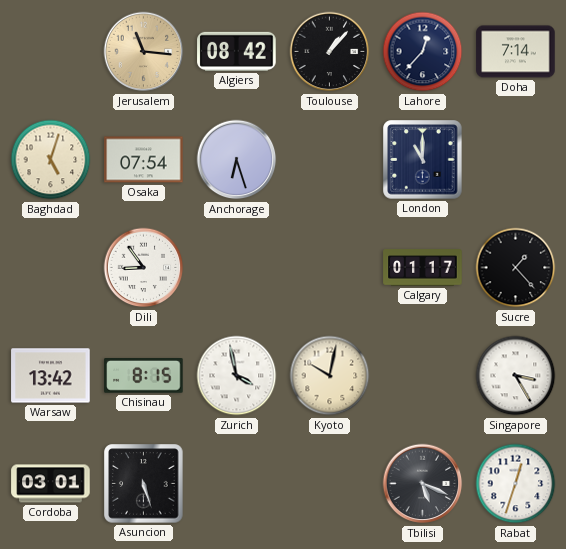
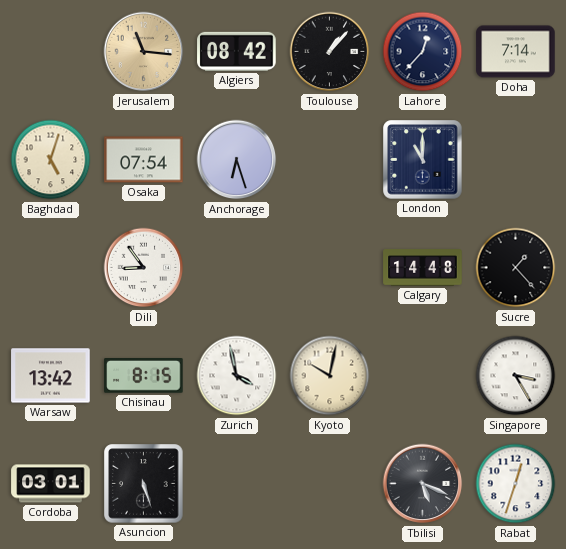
Calgary: 01:17 -> 14:48
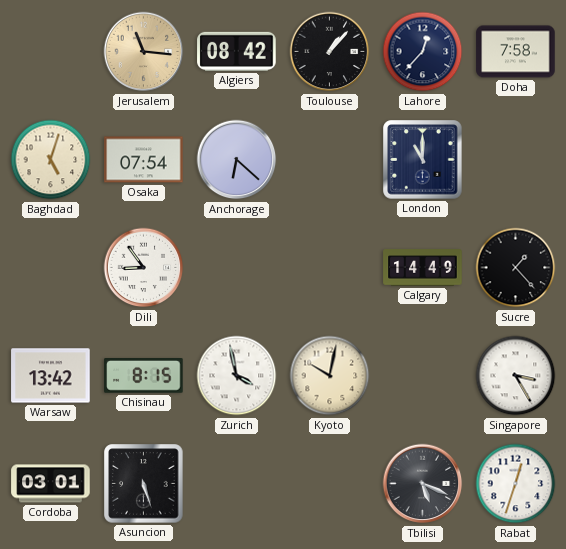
Doha: 7:14 -> 7:58
Anchorage: 6:27 -> 6:22
Calgary: 14:48 -> 14:49
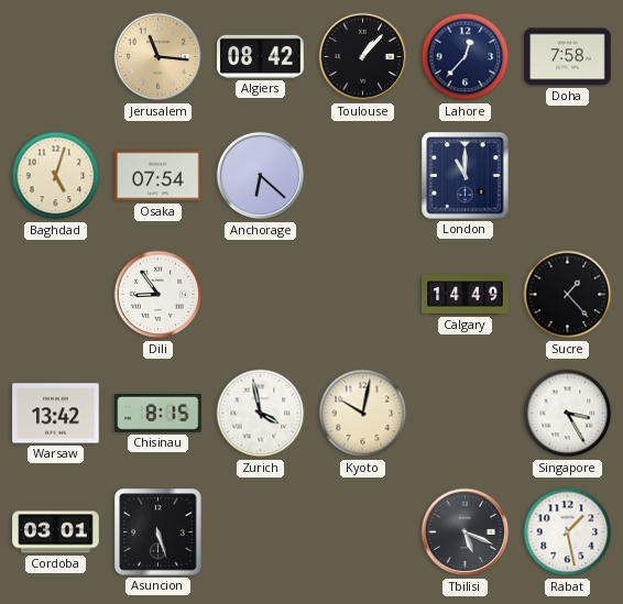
Rabat: 12:33 -> 1:28
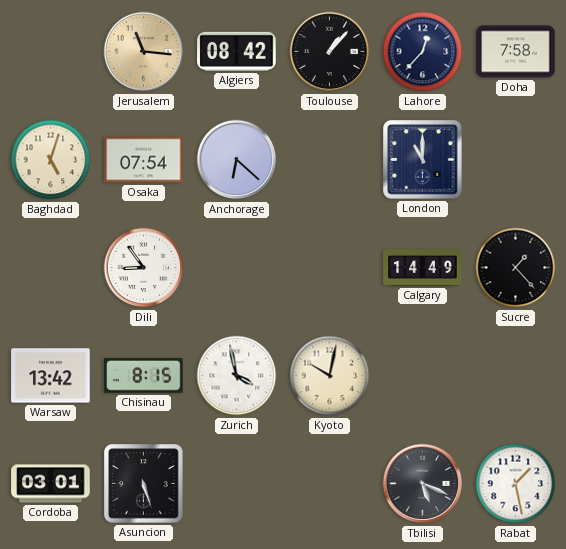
Singapore: 3:25 -> none
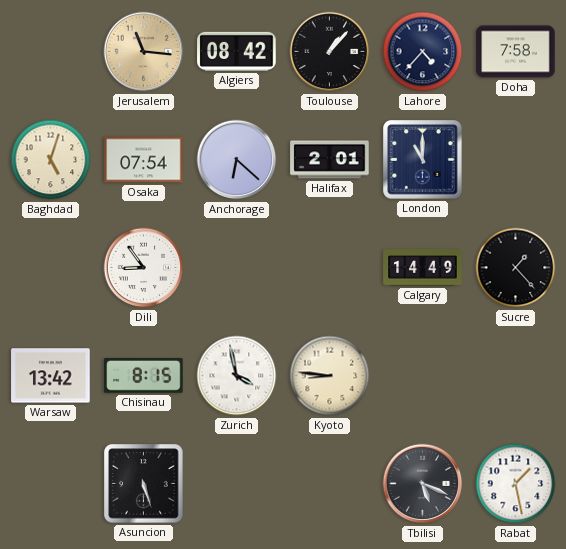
Lahore: 12:37 -> 4:37
Halifax: none -> 2:01
Kyoto: 10:02 -> 8:46
Cordoba: 03:01 -> none
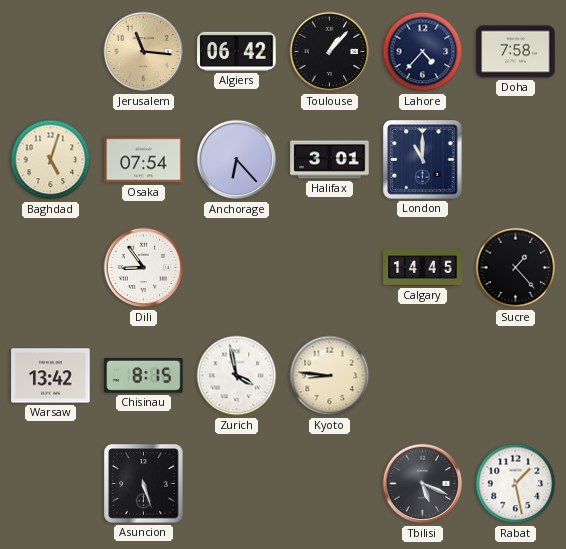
Algiers: 08:42 -> 06:42
Anchorage: 6:22 -> 6:23
Halifax: 2:01 -> 3:01
Calgary: 14:49 -> 14:45
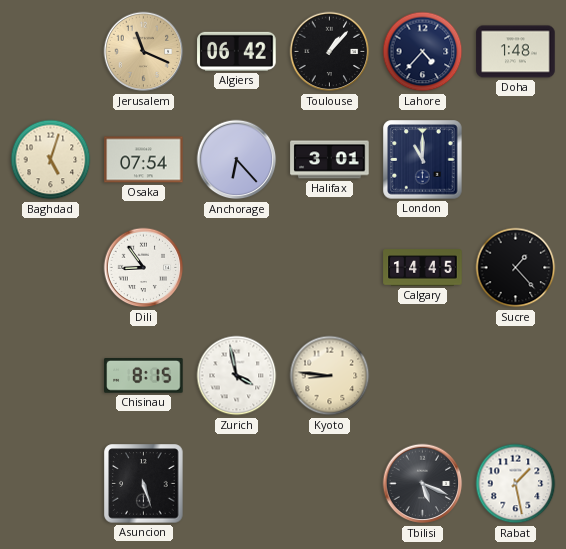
Jerusalem: 11:16 -> 11:19
Doha: 7:58 -> 1:48
Warsaw: 13:42 -> none
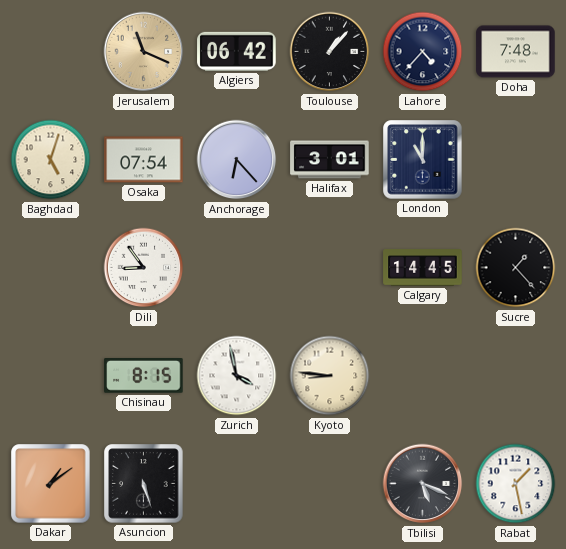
Doha: 1:48 -> 7:48
Dakar: none -> 1:09
